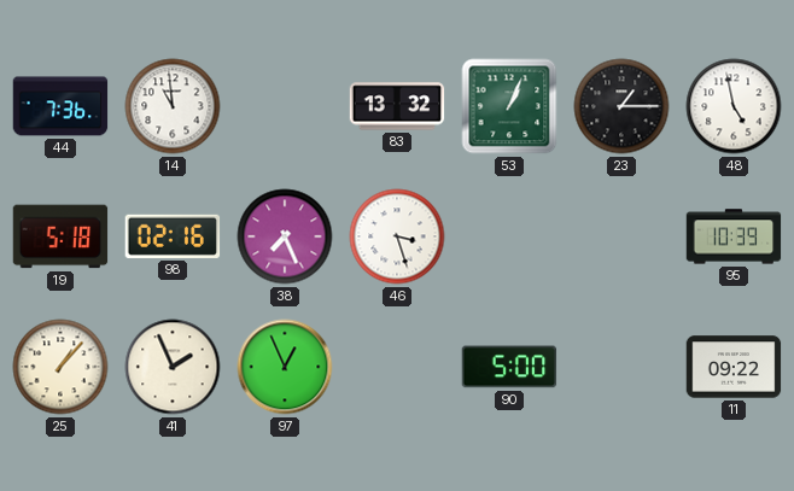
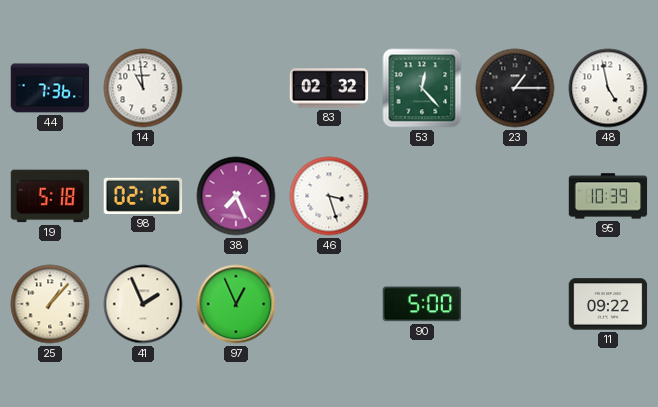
83: 13:32 -> 02:32
53: 1:04 -> 12:23
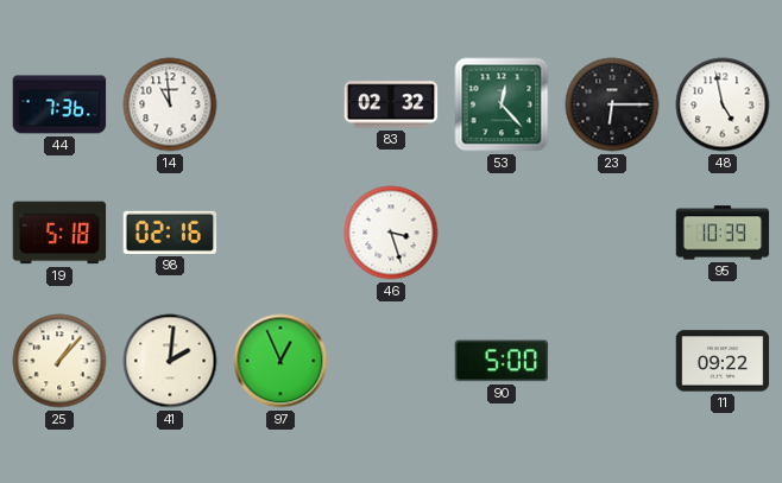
23: 1:15 -> 6:15
38: 7:26 -> none
41: 1:56 -> 2:01
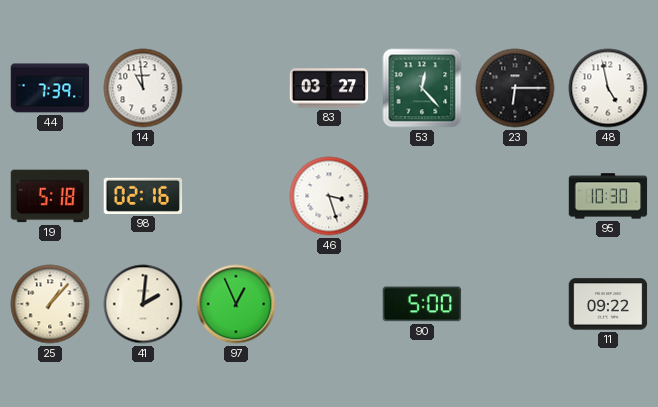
44: 7:36 -> 7:39
83: 02:32 -> 03:27
95: 10:39 -> 10:30
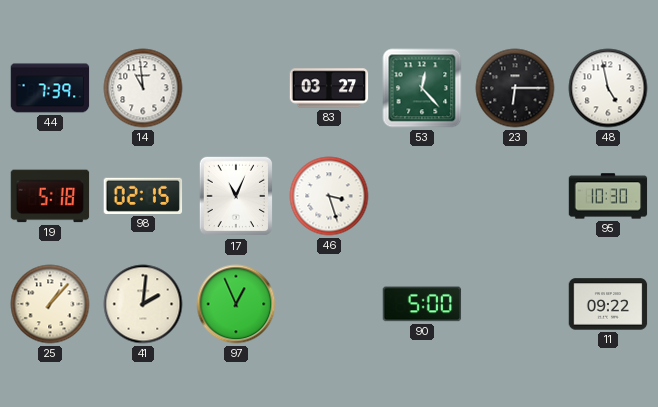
98: 02:16 -> 02:15
17: none -> 11:04
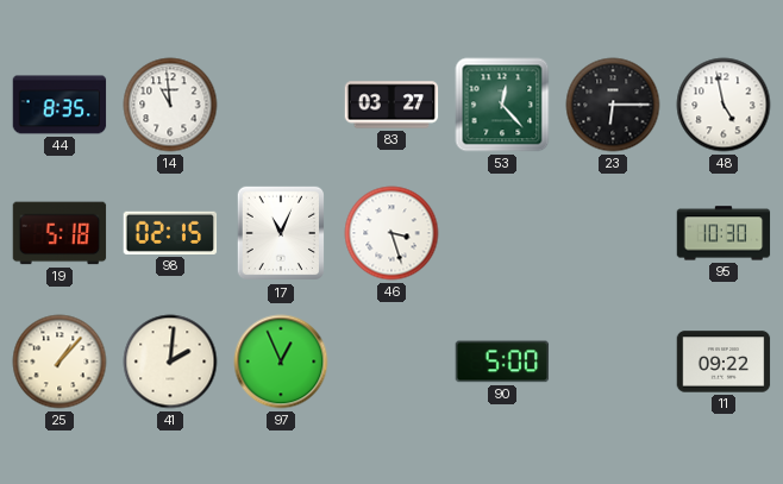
44: 7:39 -> 8:35
